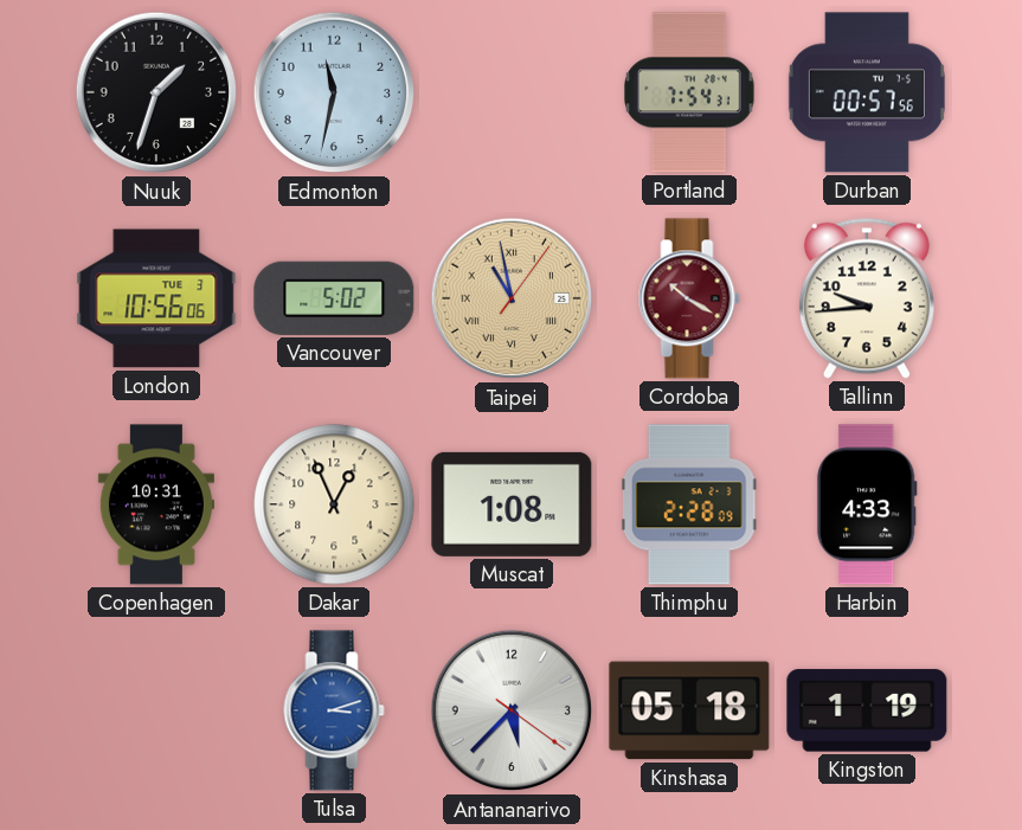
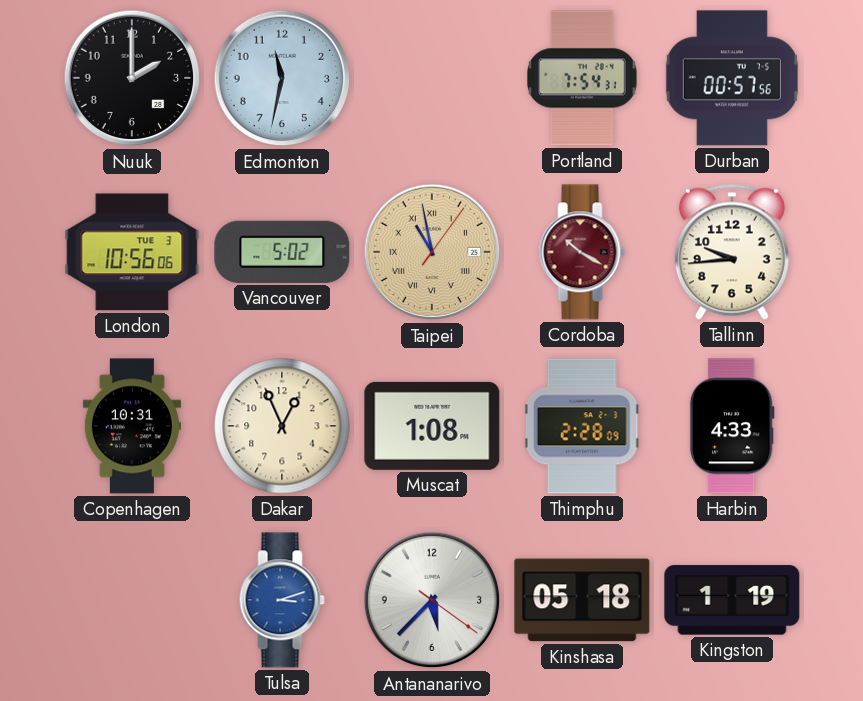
Nuuk: 1:33 -> 2:00
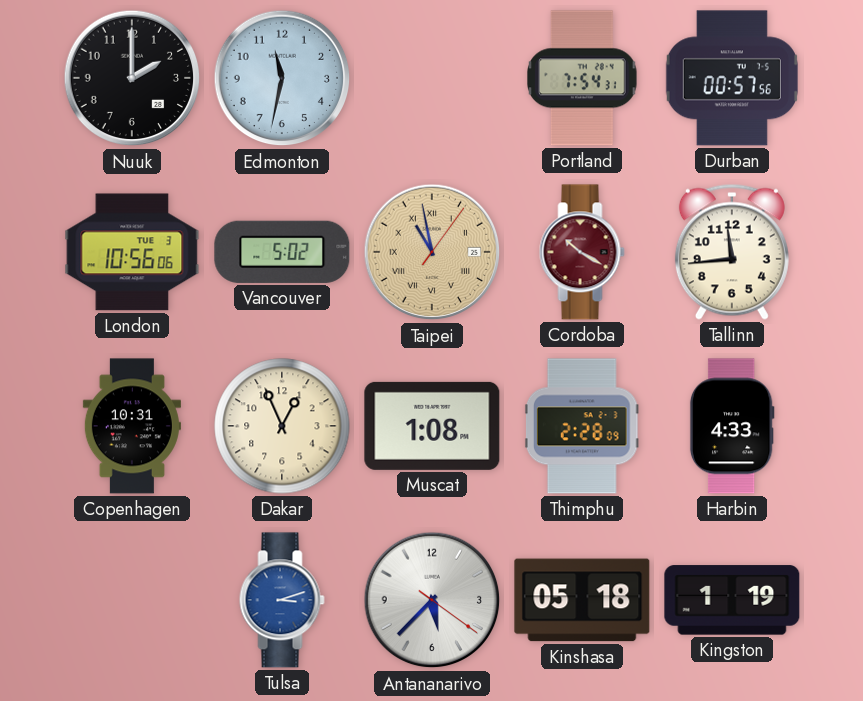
Tallinn: 9:44 -> 11:44
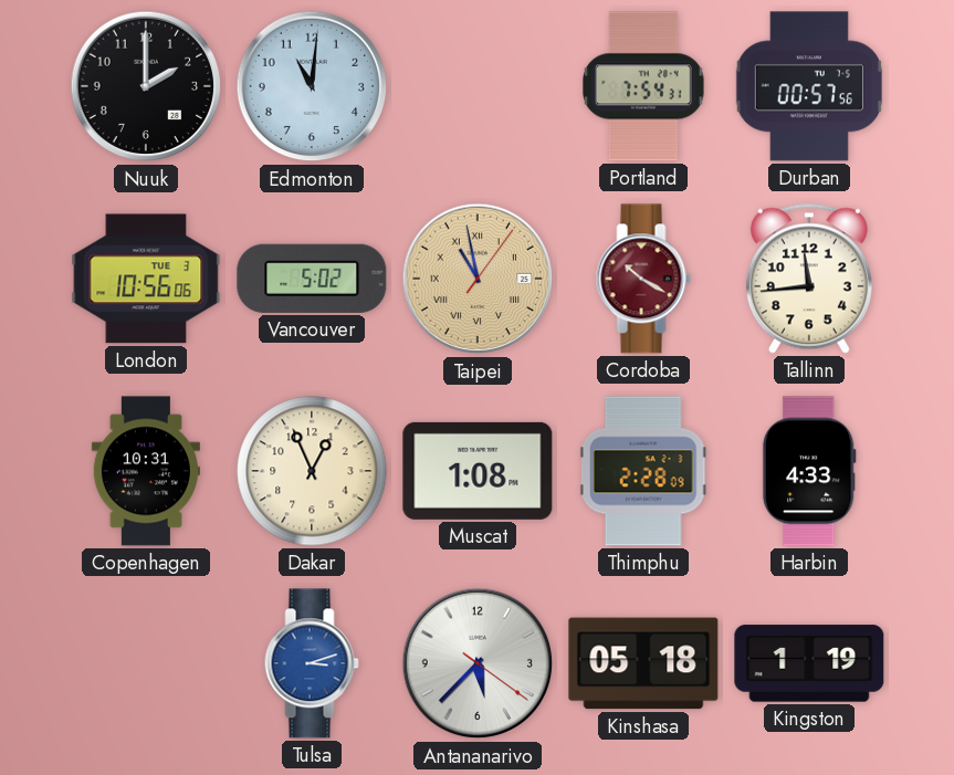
Edmonton: 11:32 -> 11:01
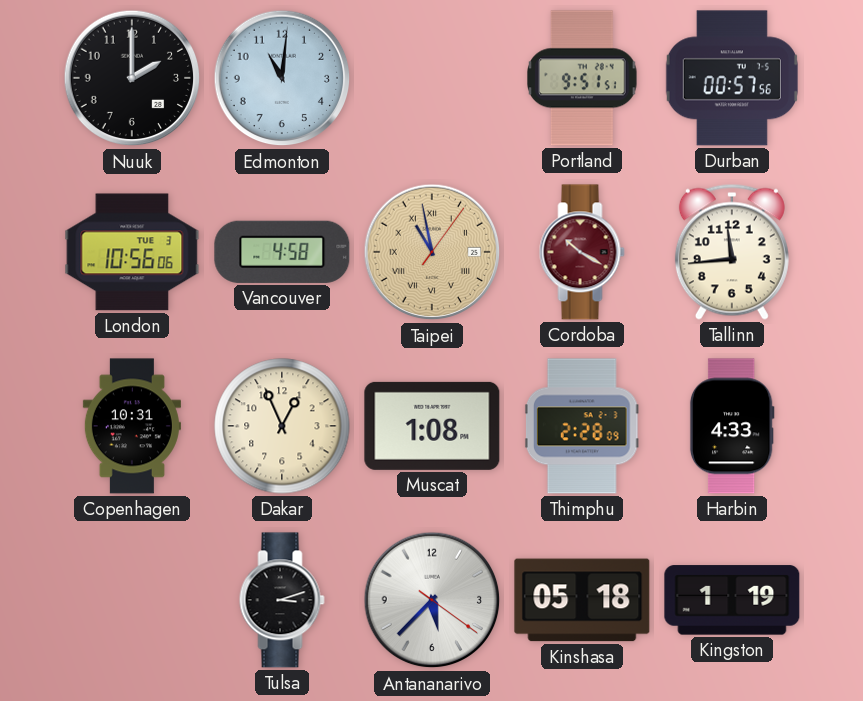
Portland: 7:54 -> 9:51
Vancouver: 5:02 -> 4:58
Tulsa dial: blue -> black
